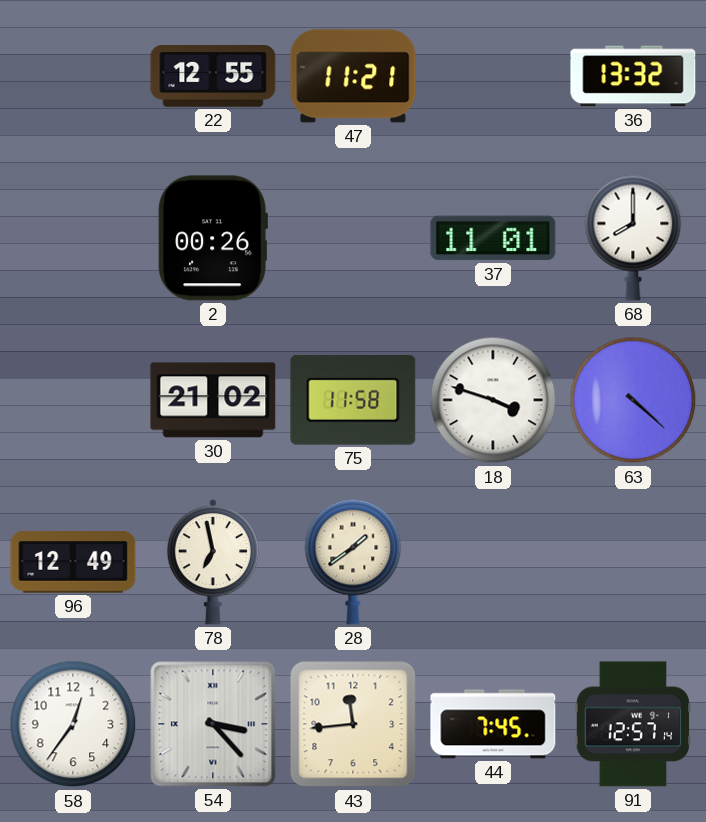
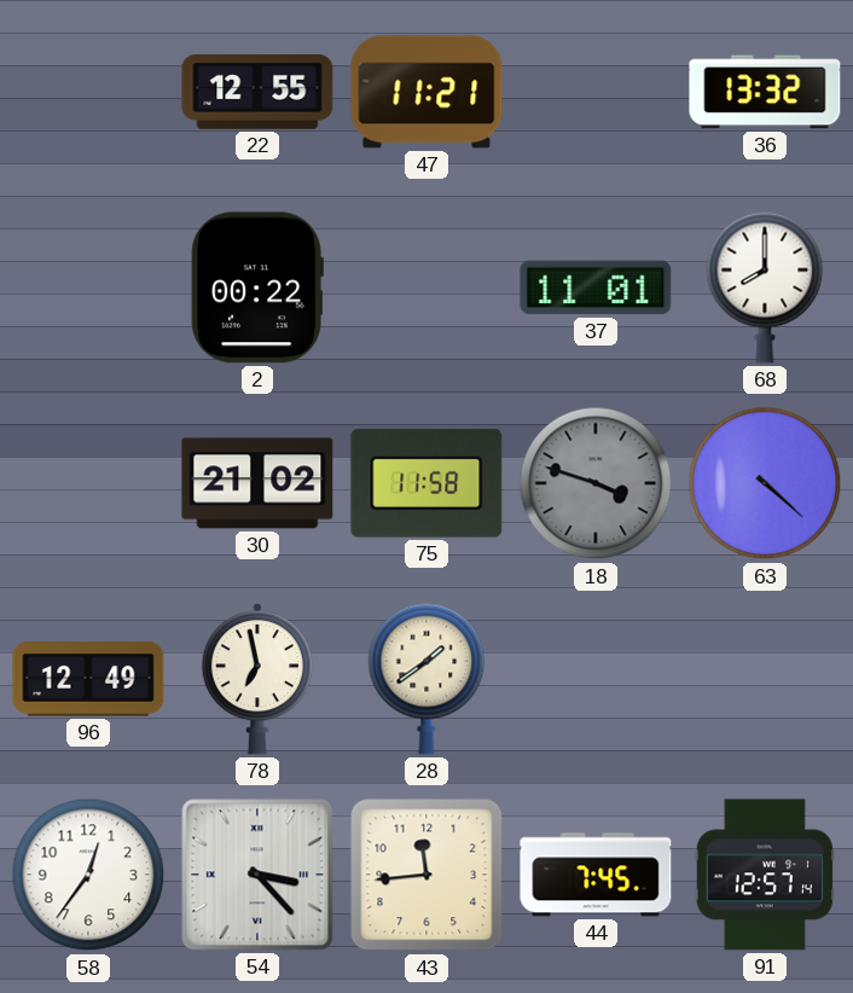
2: 00:26 -> 00:22
18 dial: white -> grey
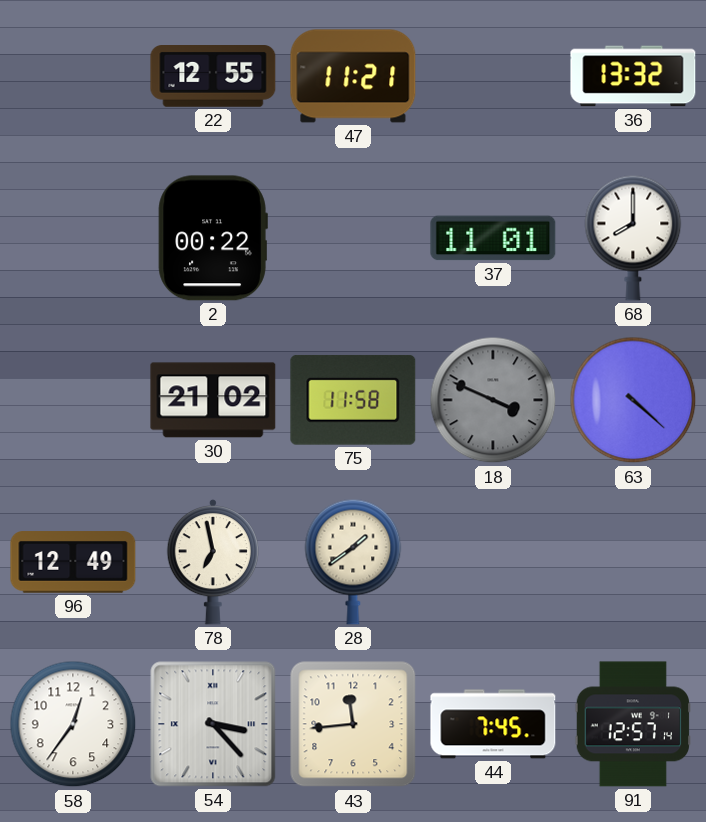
18: 3:48 -> 3:49
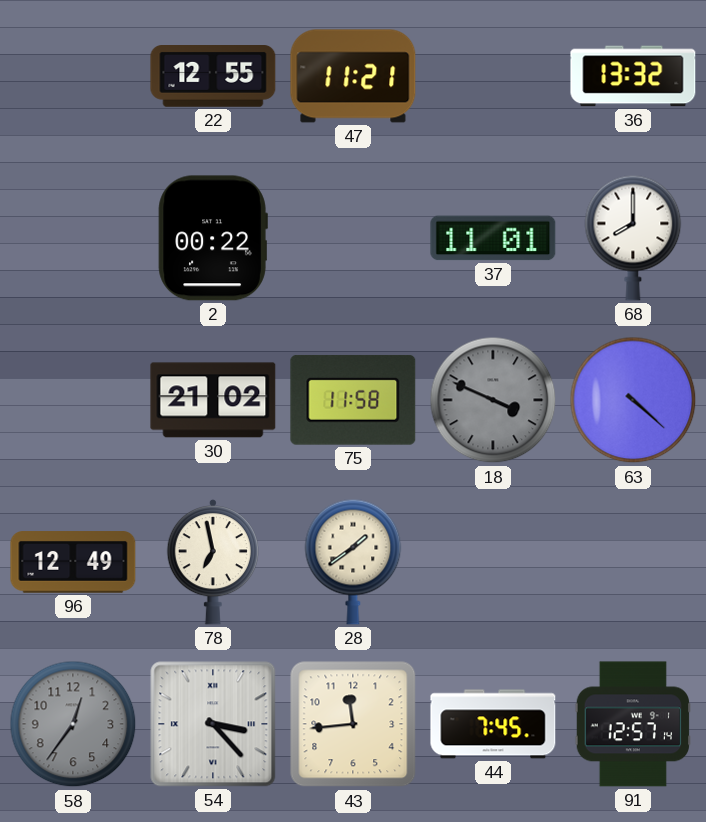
58 dial: white -> grey
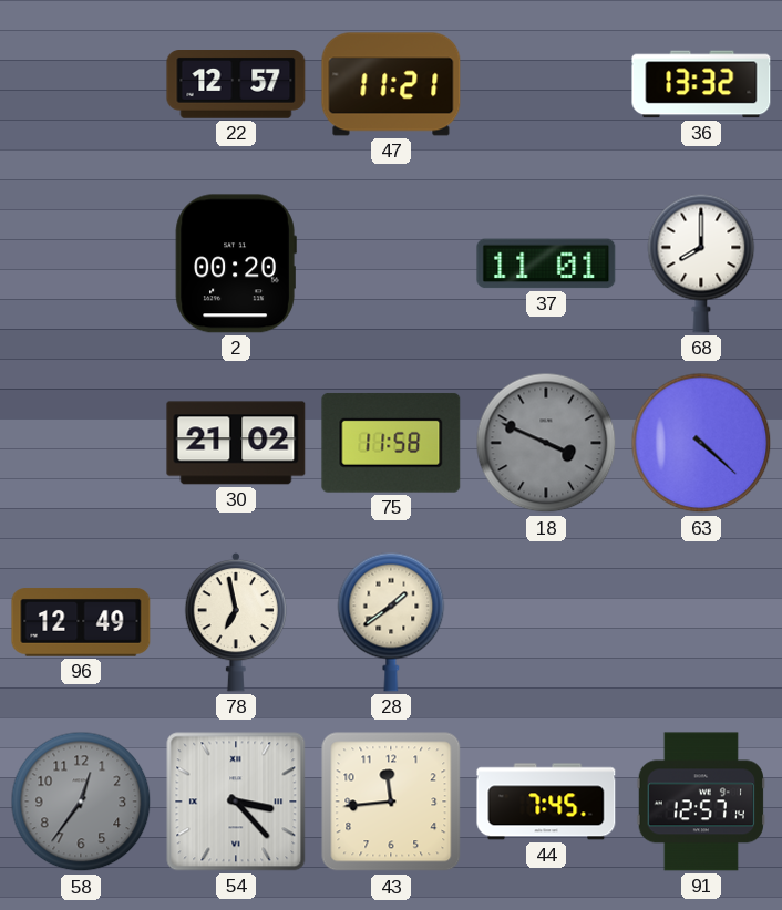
22: 12:55 -> 12:57
2: 00:22 -> 00:20
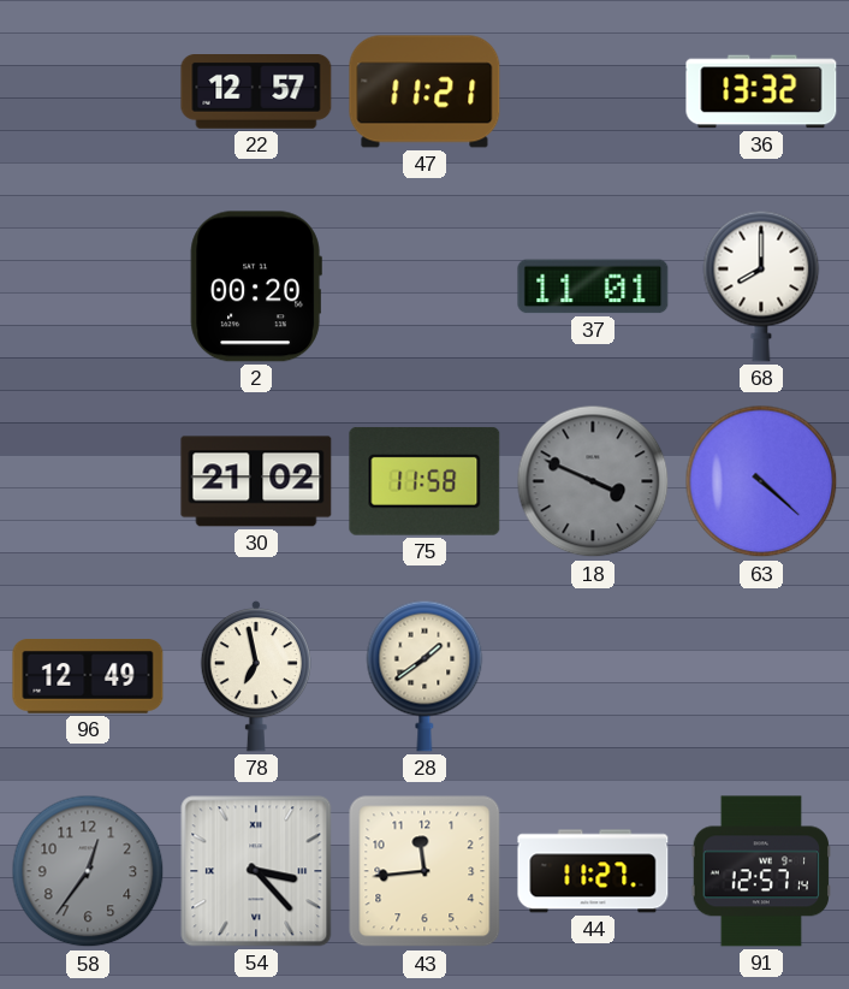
44: 7:45 -> 11:27
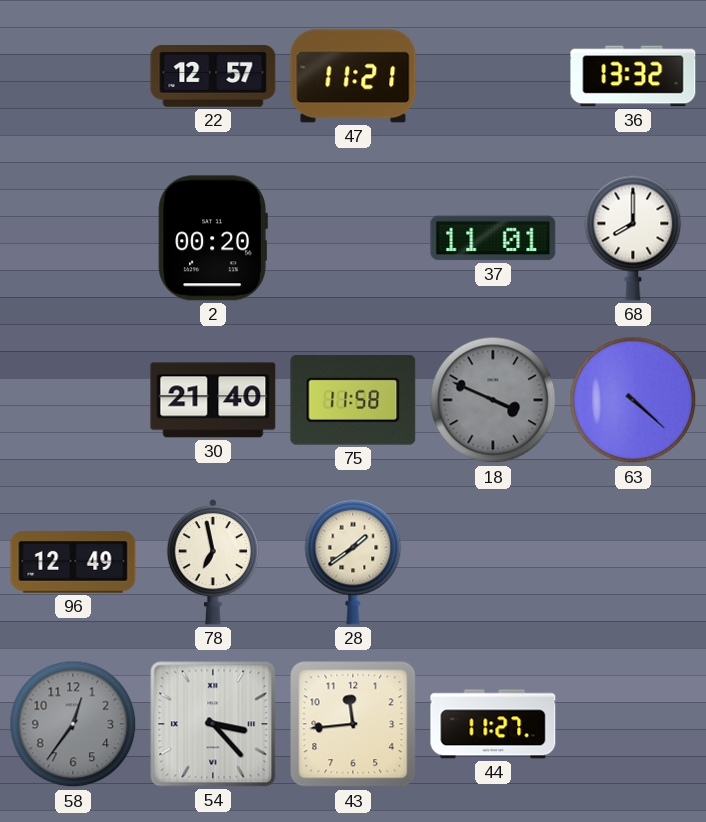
30: 21:02 -> 21:40
91: 12:57 -> none
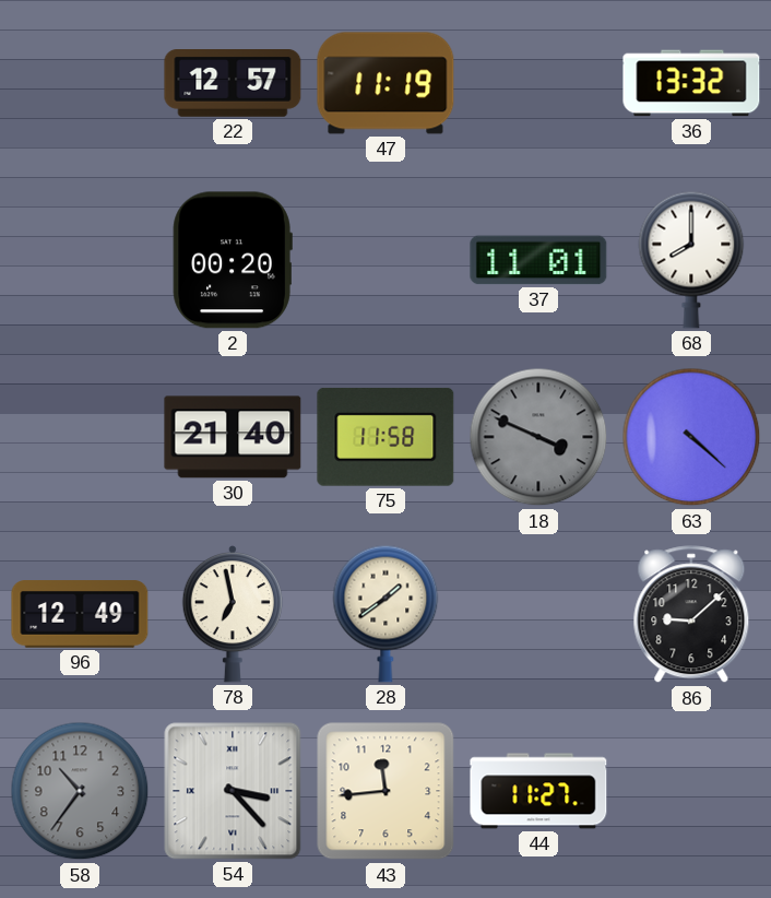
47: 11:21 -> 11:19
86: none -> 9:08
58: 12:36 -> 10:36
